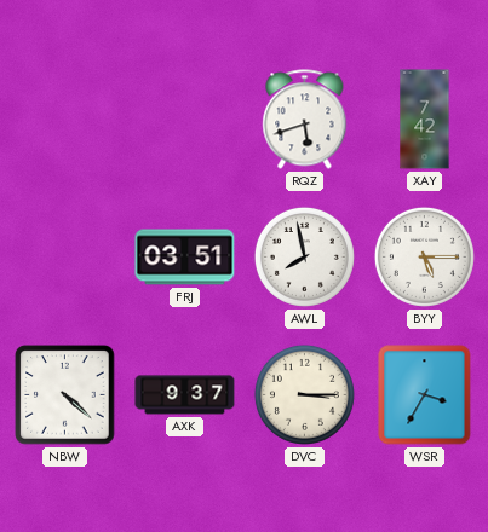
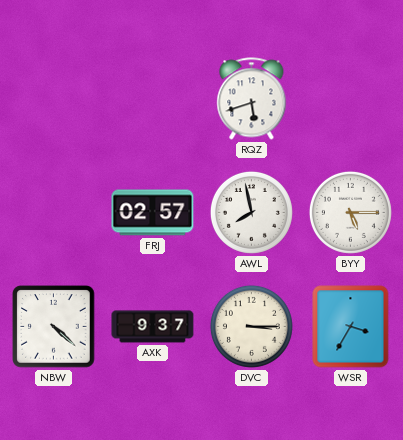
XAY: 7:42 -> none
FRJ: 03:51 -> 02:57
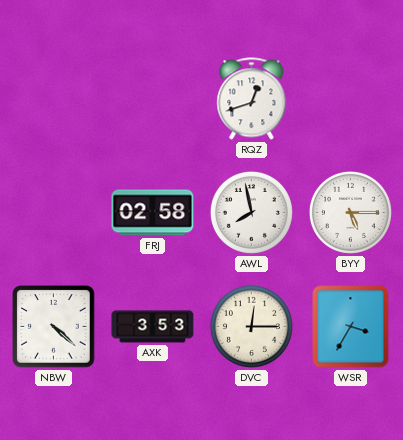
RQZ: 5:42 -> 12:42
FRJ: 02:57 -> 02:58
AXK: 9:37 -> 3:53
DVC: 3:15 -> 12:15
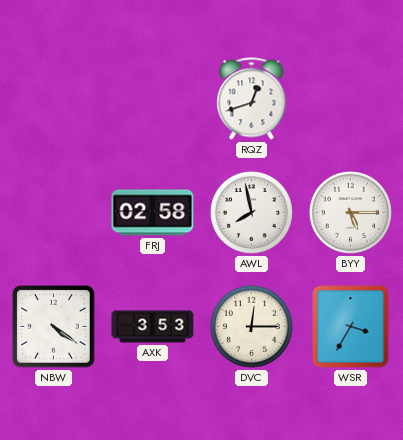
NBW: 4:22 -> 4:21
